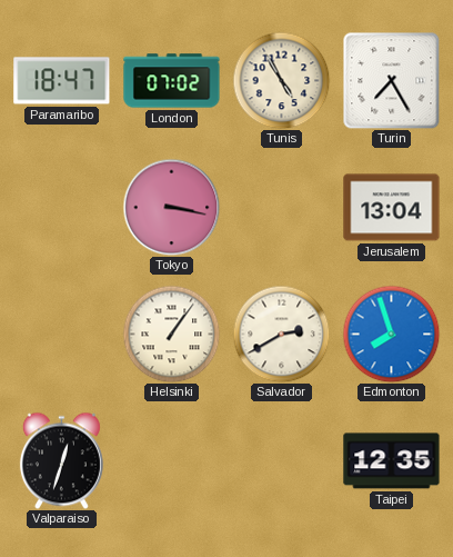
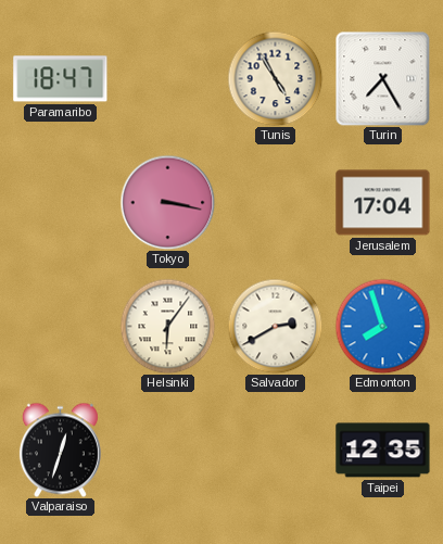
London: 07:02 -> none
Jerusalem: 13:04 -> 17:04
Helsinki: 1:06 -> 6:06
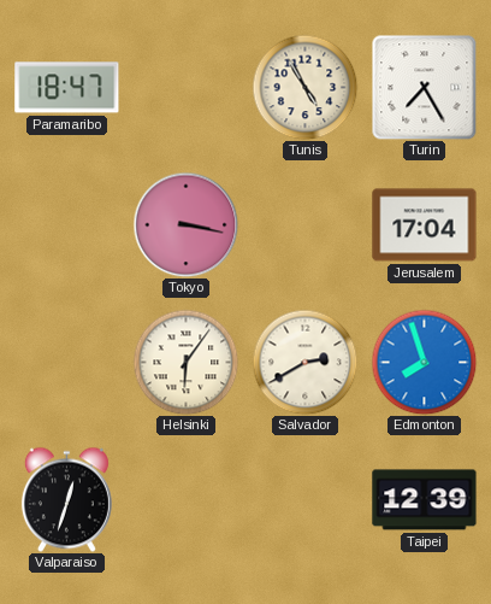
Taipei: 12:35 -> 12:39
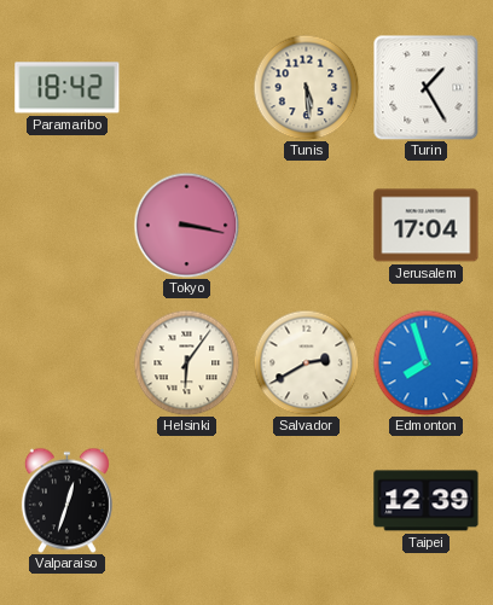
Paramaribo: 18:47 -> 18:42
Tunis: 4:55 -> 5:29
Turin: 7:25 -> 1:25
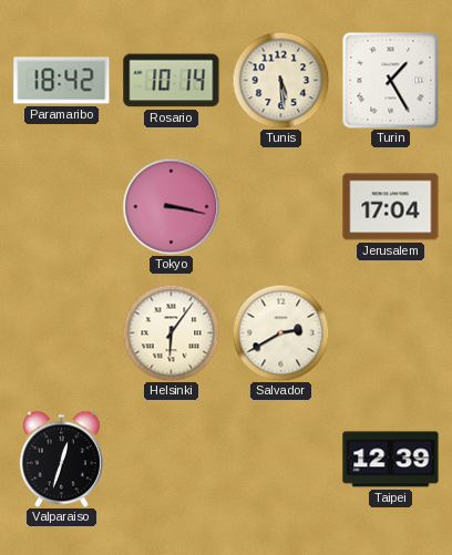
Rosario: none -> 10:14
Edmonton: 7:57 -> none
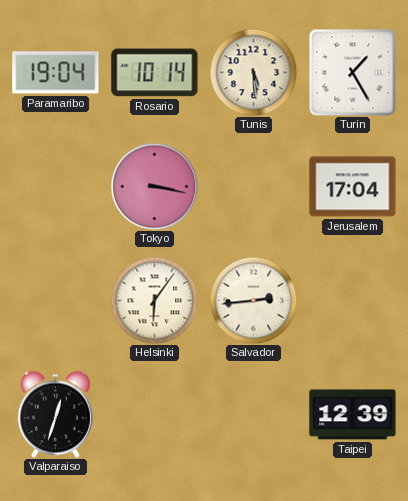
Paramaribo: 18:42 -> 19:04
Salvador: 2:40 -> 2:44
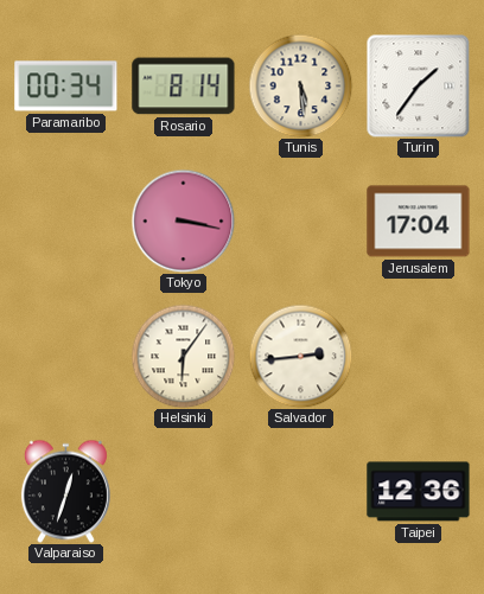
Paramaribo: 19:04 -> 00:34
Rosario: 10:14 -> 8:14
Turin: 1:25 -> 1:36
Taipei: 12:39 -> 12:36
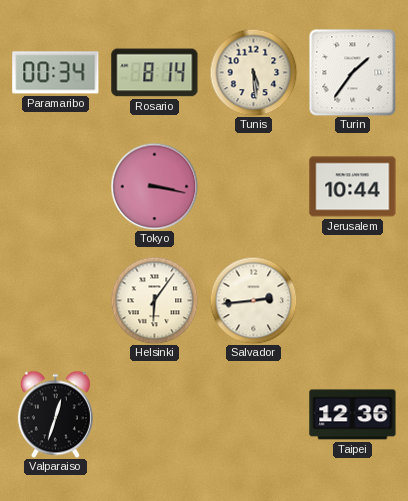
Jerusalem: 17:04 -> 10:44
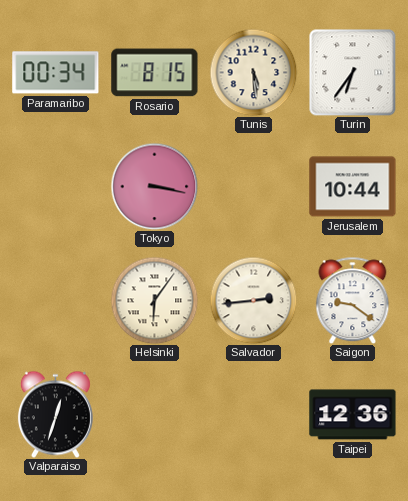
Rosario: 8:14 -> 8:15
Turin: 1:36 -> 6:36
Saigon: none -> 9:21
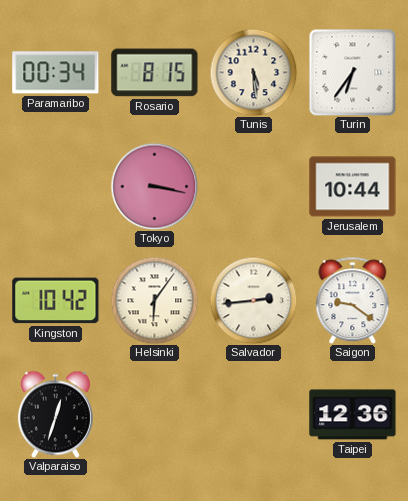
Kingston: none -> 10:42
